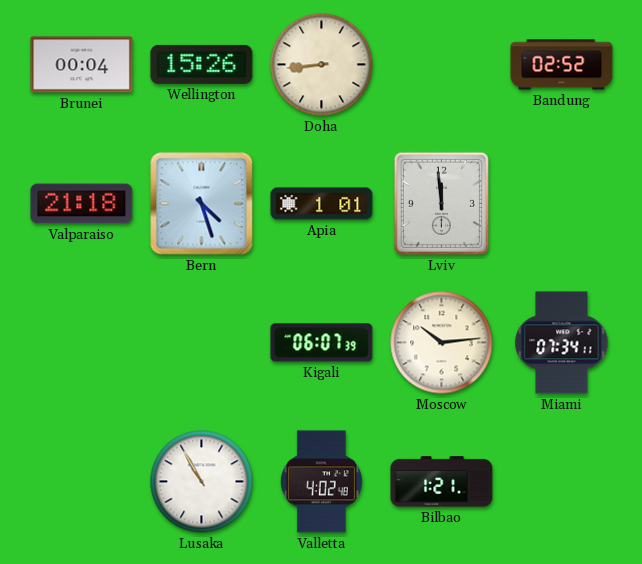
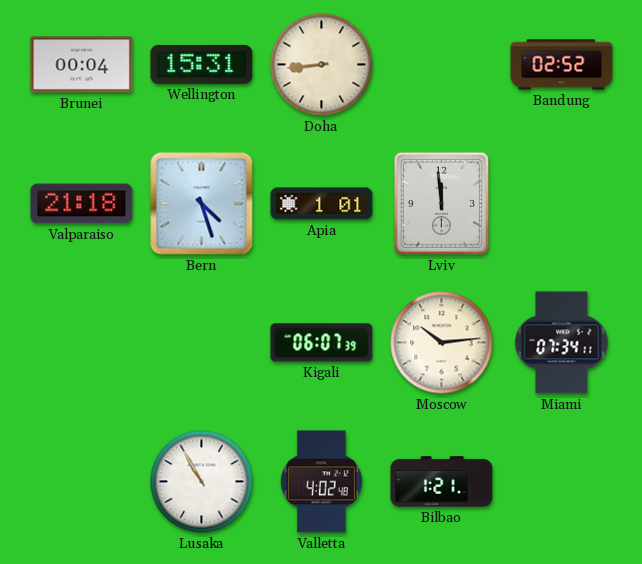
Wellington: 15:26 -> 15:31
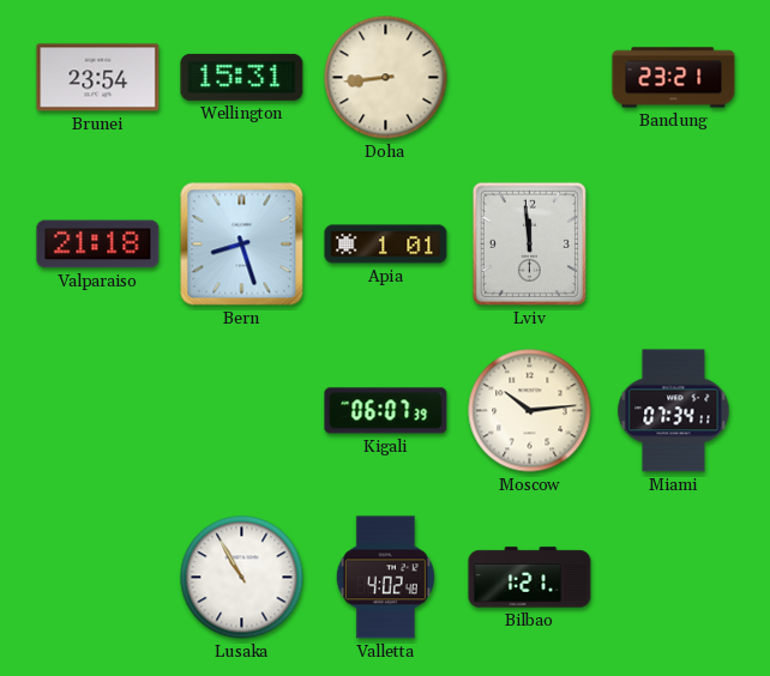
Brunei: 00:04 -> 23:54
Bandung: 02:52 -> 23:21
Bern: 4:27 -> 8:27
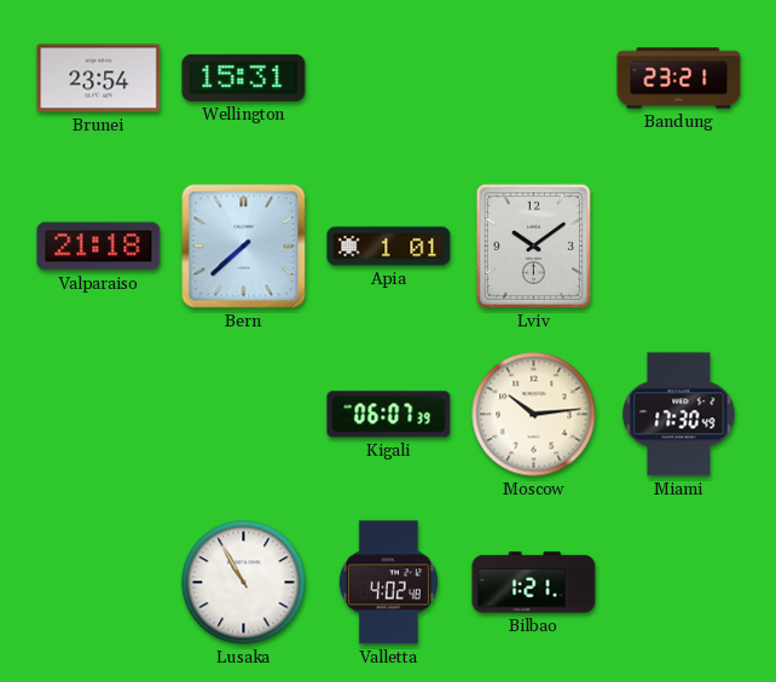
Doha: 8:44 -> none
Bern: 8:27 -> 7:38
Lviv: 11:59 -> 10:09
Miami: 07:34 -> 17:30
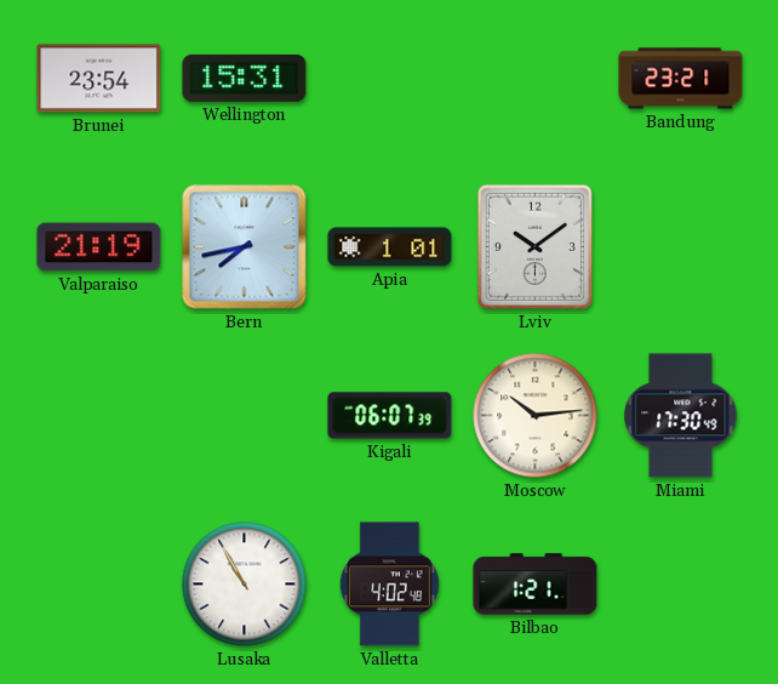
Valparaiso: 21:18 -> 21:19
Bern: 7:38 -> 7:43
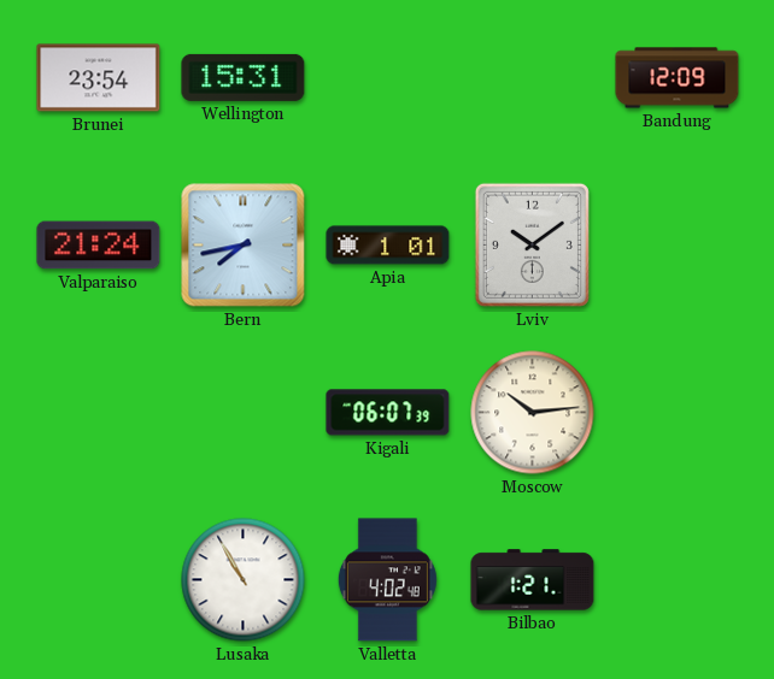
Bandung: 23:21 -> 12:09
Valparaiso: 21:19 -> 21:24
Miami: 17:30 -> none
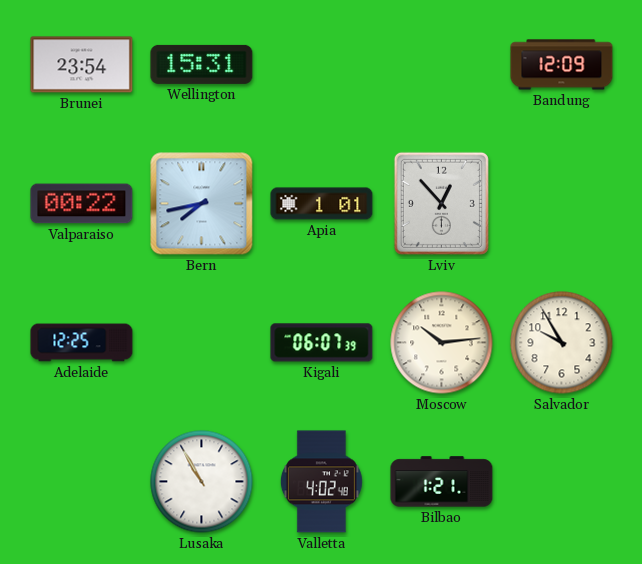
Valparaiso: 21:24 -> 00:22
Lviv: 10:09 -> 12:53
Adelaide: none -> 12:25
Salvador: none -> 9:55
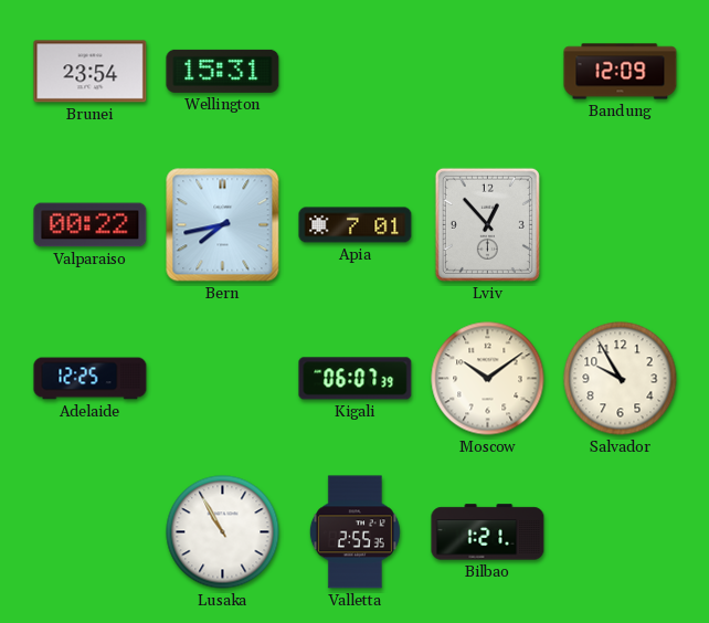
Apia: 1:01 -> 7:01
Moscow: 10:14 -> 10:09
Valletta: 4:02 -> 2:55
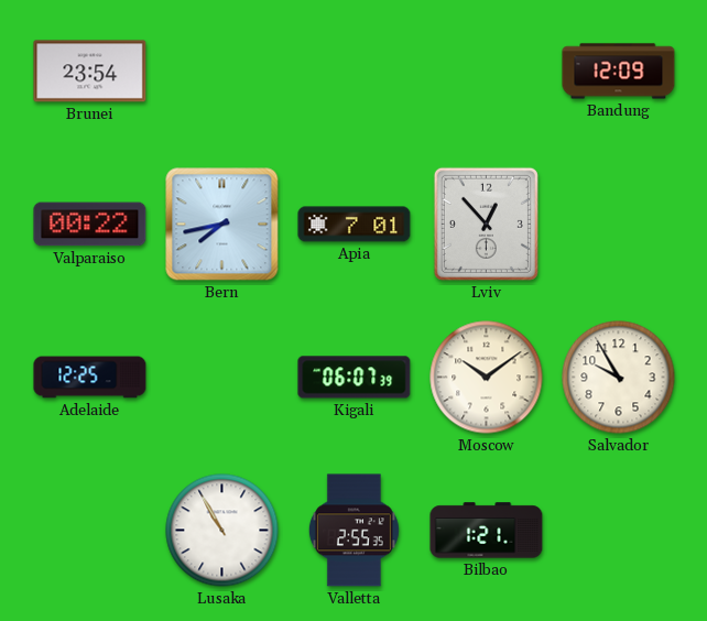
Wellington: 15:31 -> none
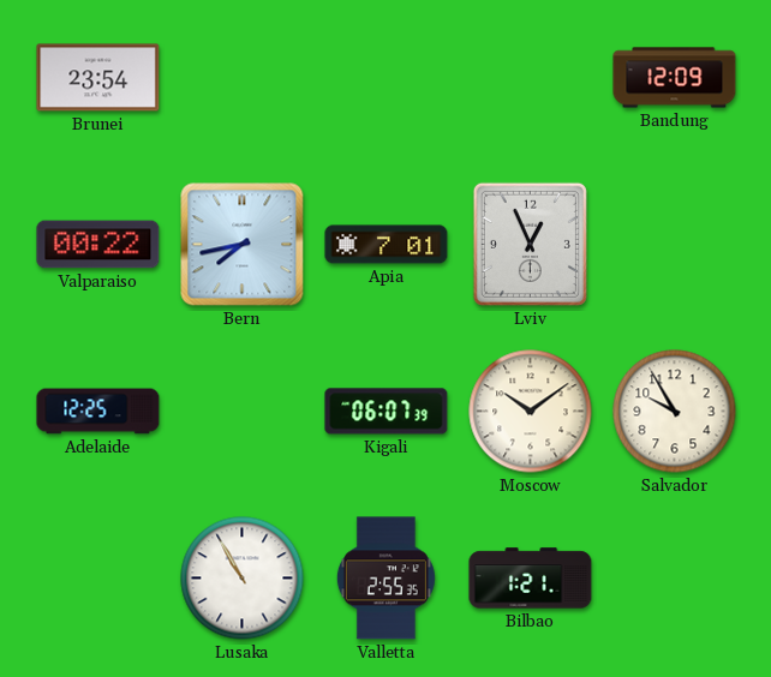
Lviv: 12:53 -> 12:56
